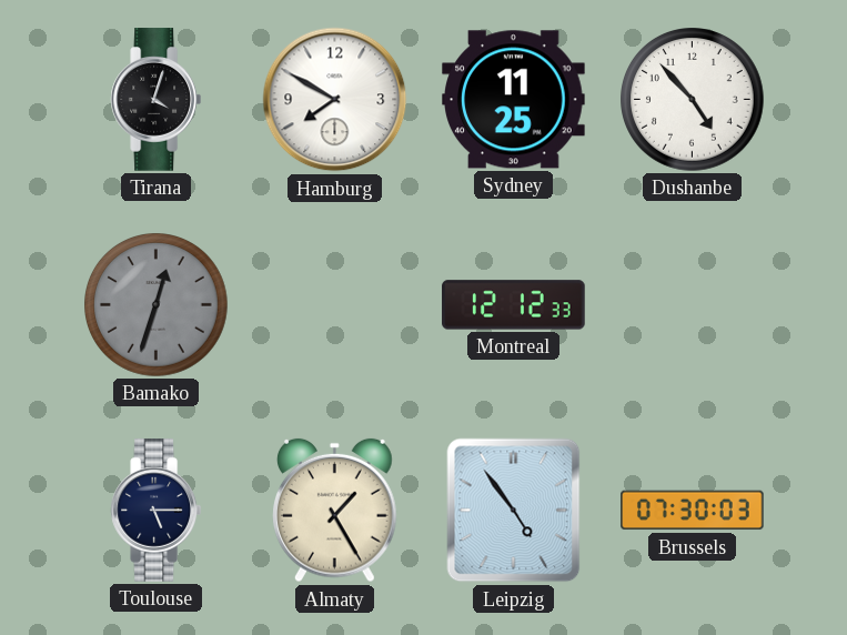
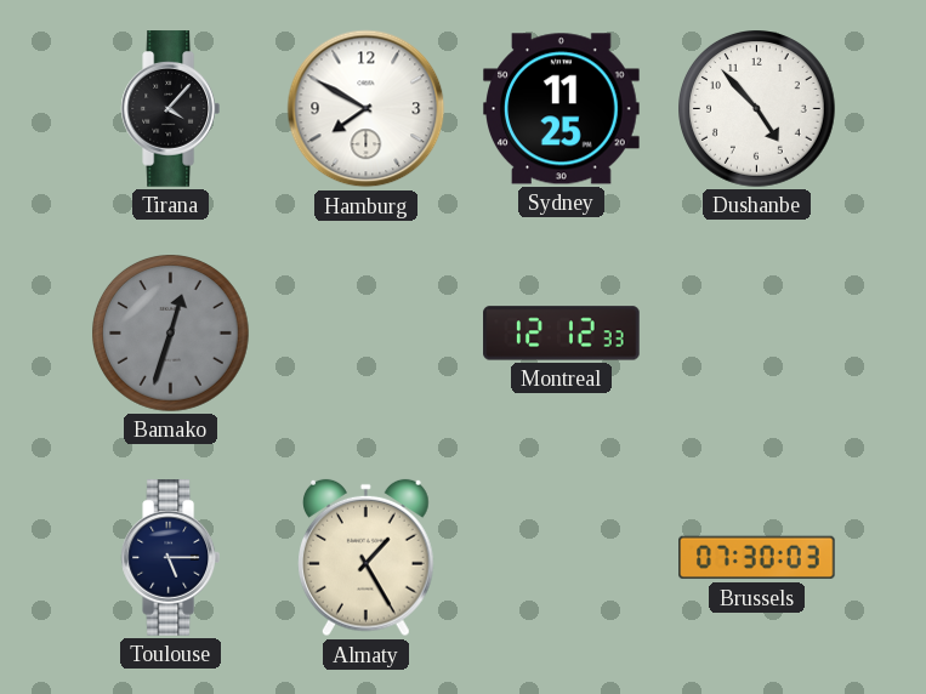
Tirana: 4:03 -> 4:07
Leipzig: 4:54 -> none
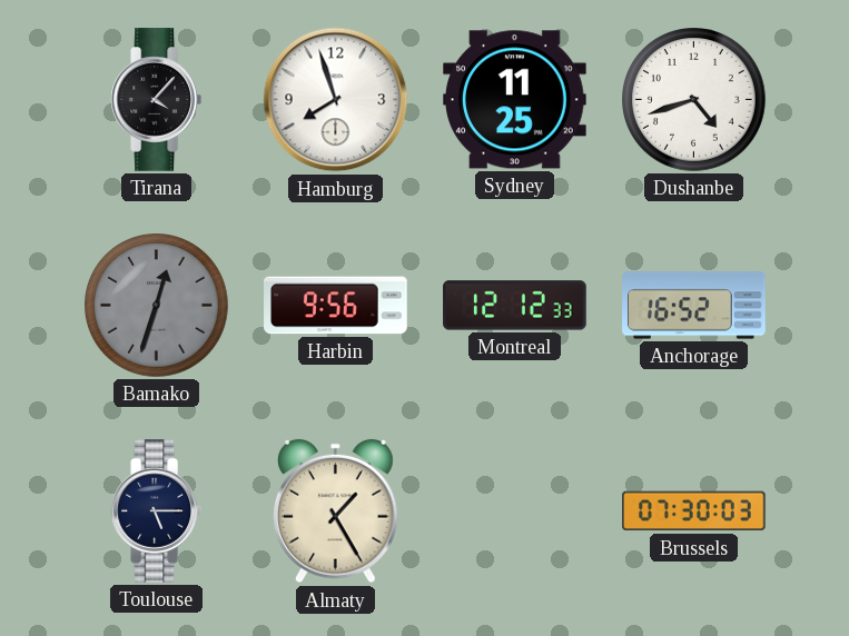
Hamburg: 7:50 -> 7:57
Dushanbe: 4:53 -> 4:42
Harbin: none -> 9:56
Anchorage: none -> 16:52
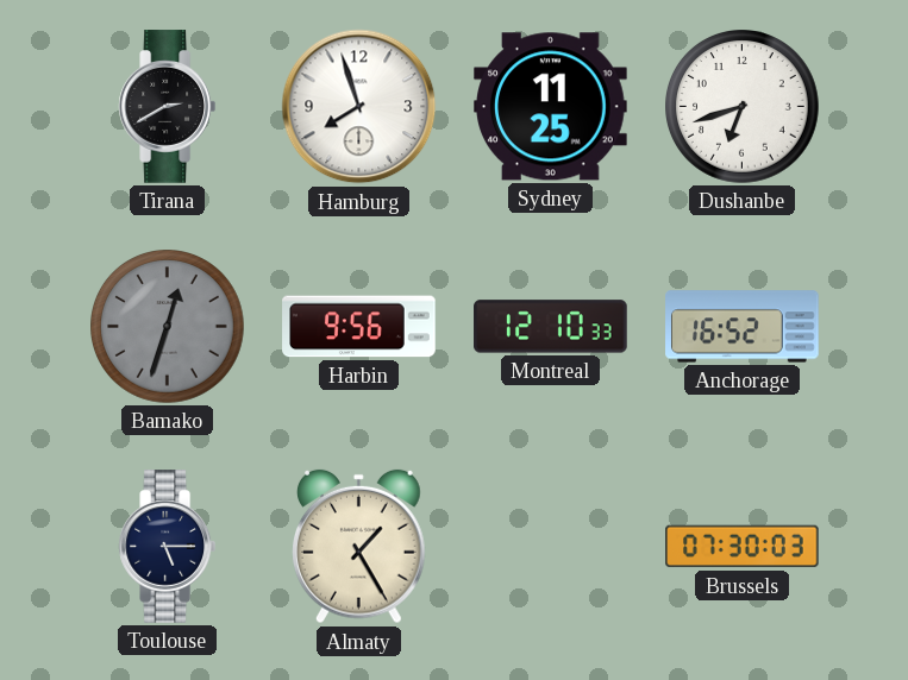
Tirana: 4:07 -> 2:40
Dushanbe: 4:42 -> 6:42
Montreal: 12:12 -> 12:10
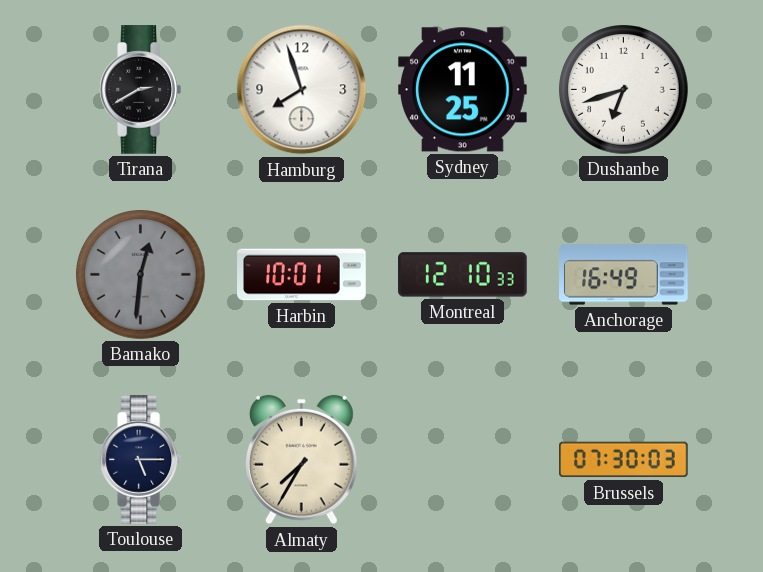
Bamako: 12:33 -> 12:31
Harbin: 9:56 -> 10:01
Anchorage: 16:52 -> 16:49
Almaty: 1:25 -> 7:35
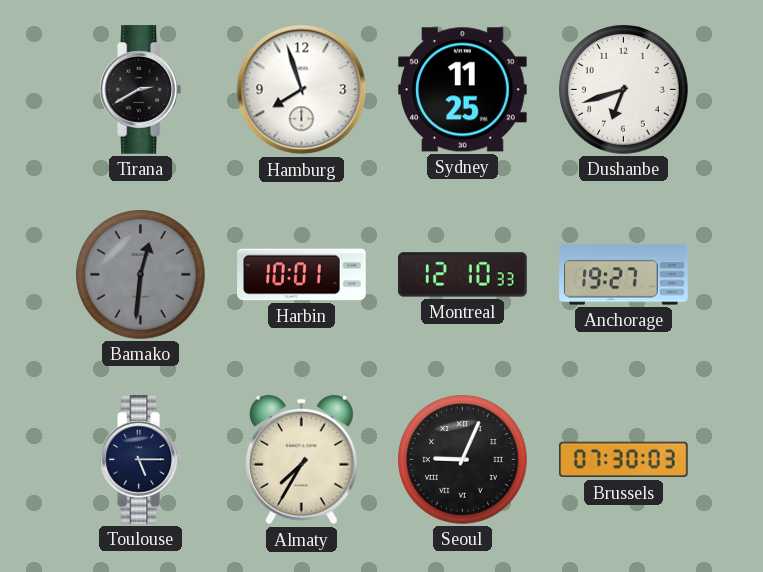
Anchorage: 16:49 -> 19:27
Seoul: none -> 9:04
